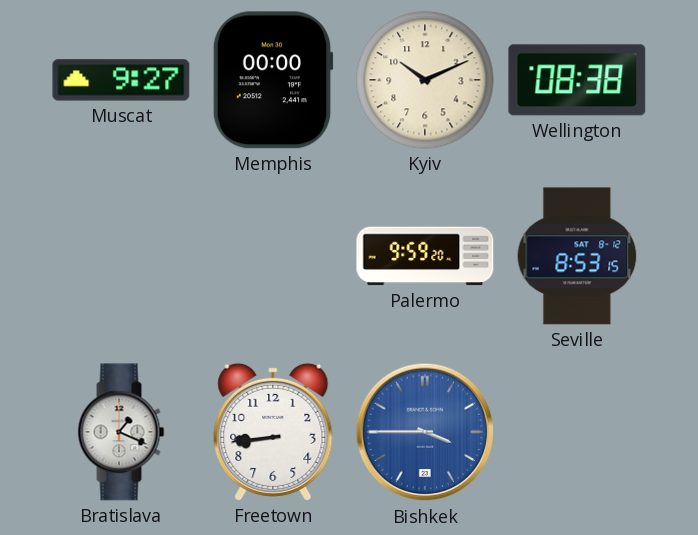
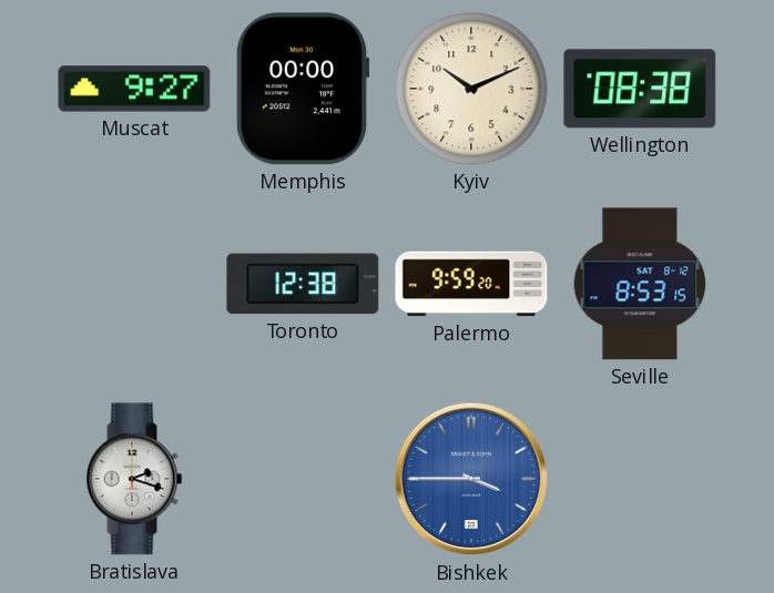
Toronto: none -> 12:38
Bratislava: 1:19 -> 2:18
Freetown: 8:44 -> none
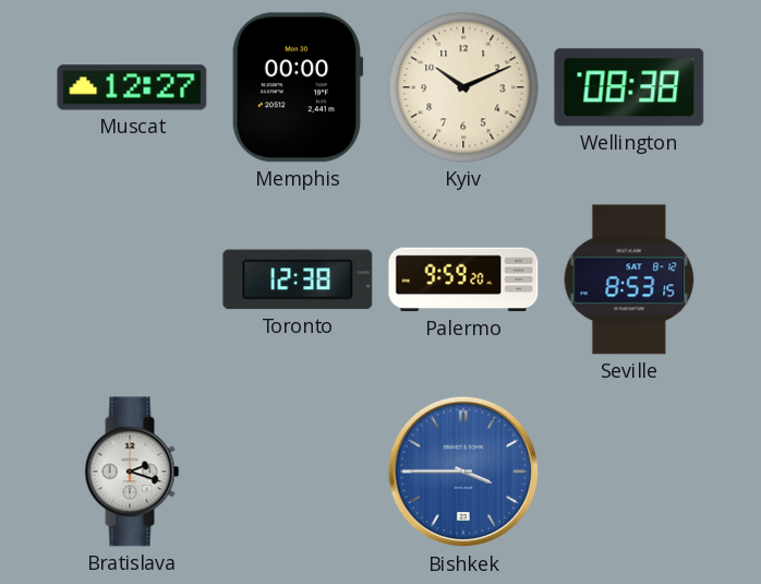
Muscat: 9:27 -> 12:27
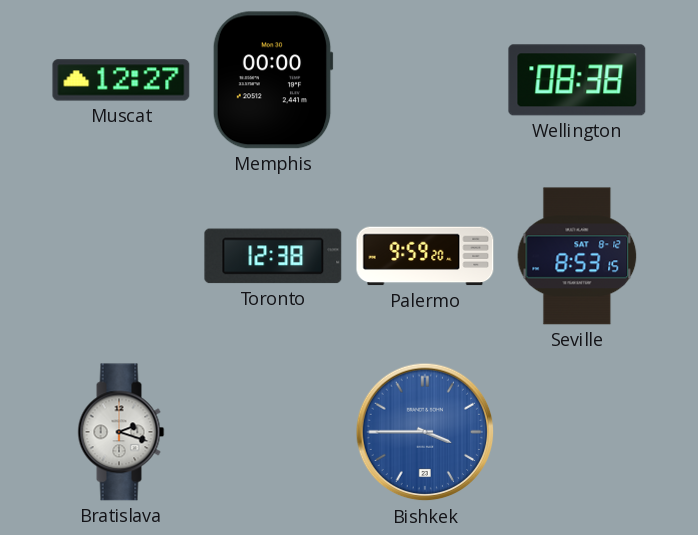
Kyiv: 10:11 -> none
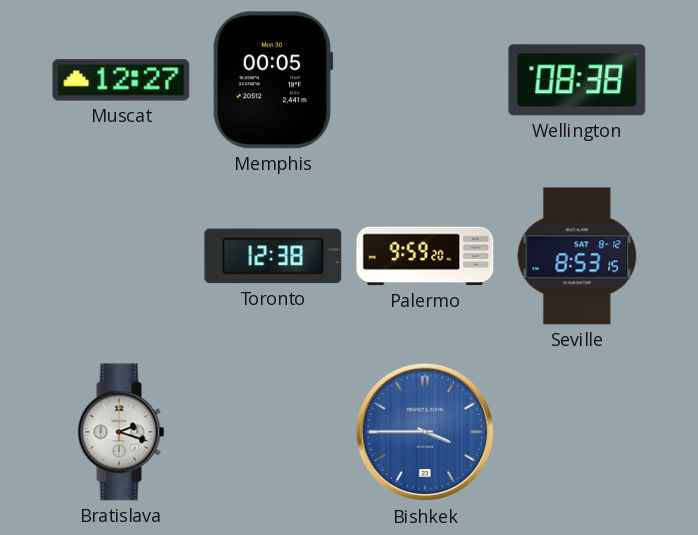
Memphis: 00:00 -> 00:05
